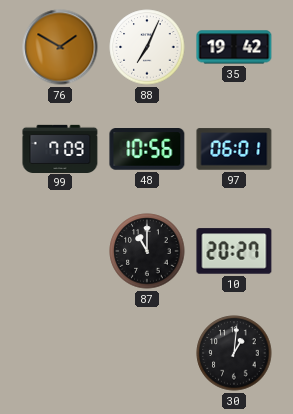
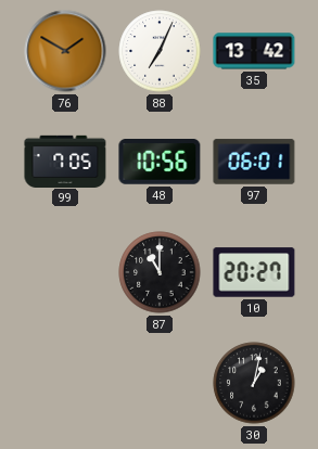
35: 19:42 -> 13:42
99: 7:09 -> 7:05
30: 1:01 -> 1:02
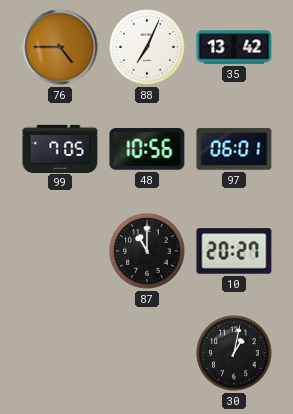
76: 1:50 -> 4:45
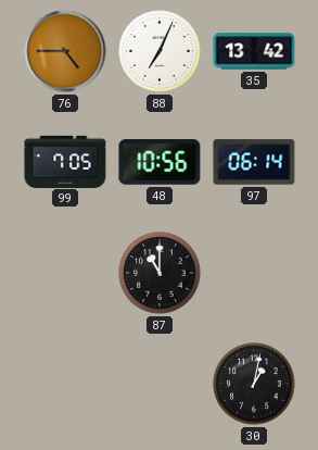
97: 06:01 -> 06:14
10: 20:27 -> none
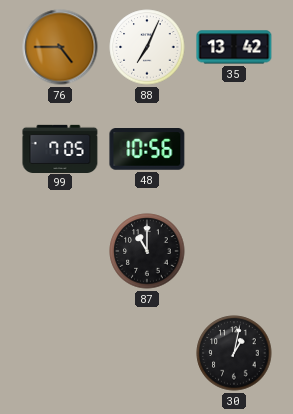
97: 06:14 -> none
